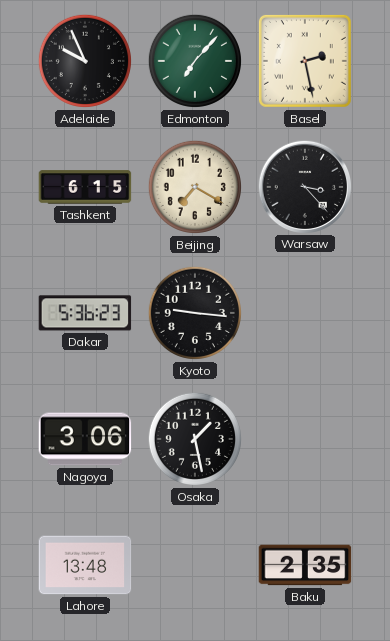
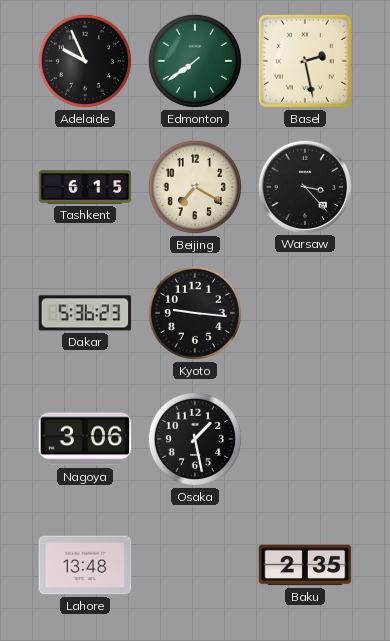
Edmonton: 7:07 -> 7:39
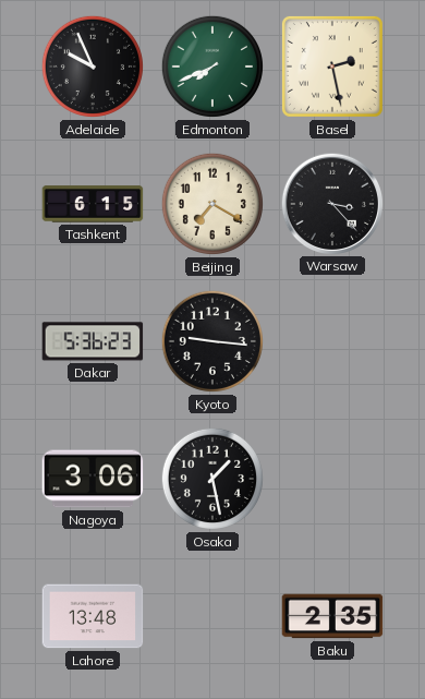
Edmonton: 7:39 -> 7:41
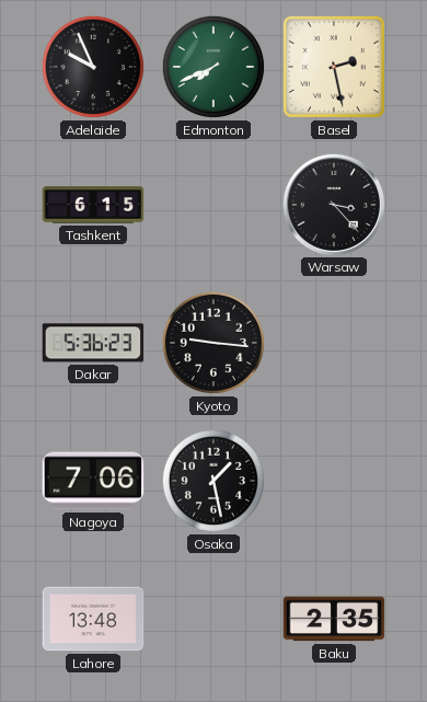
Beijing: 7:20 -> none
Nagoya: 3:06 -> 7:06
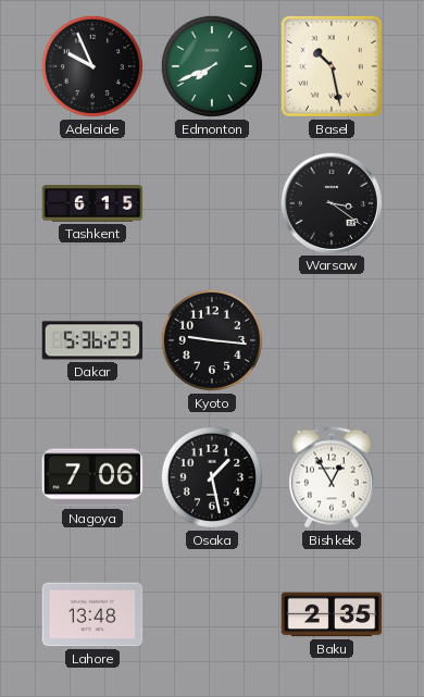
Basel: 2:28 -> 10:28
Warsaw: 3:23 -> 3:21
Bishkek: none -> 12:55
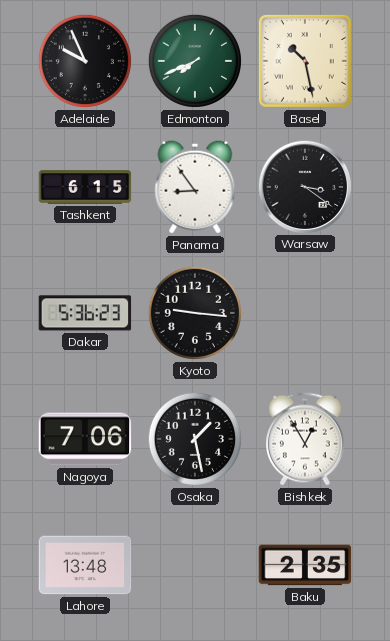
Panama: none -> 8:54
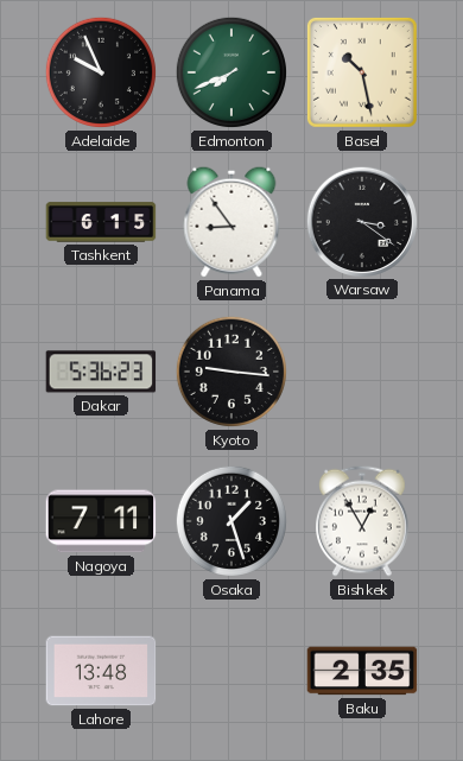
Nagoya: 7:06 -> 7:11
Osaka: 1:28 -> 1:27
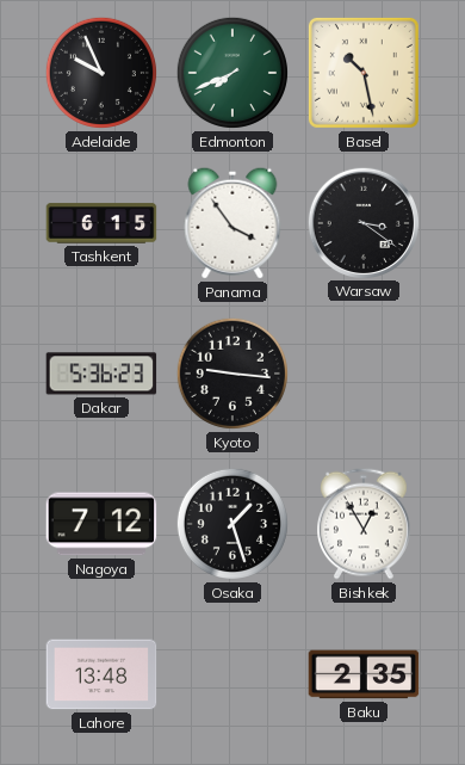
Panama: 8:54 -> 3:54
Nagoya: 7:11 -> 7:12
